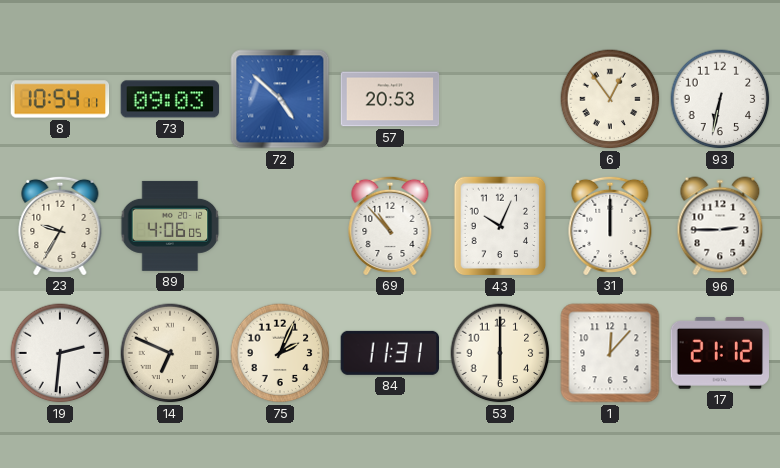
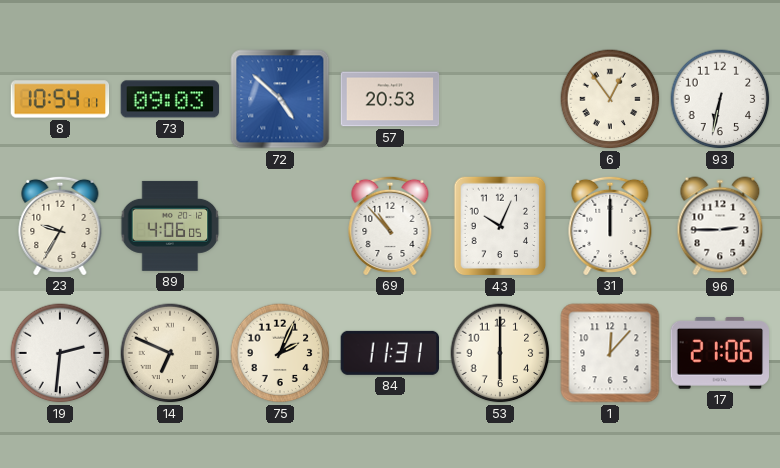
17: 21:12 -> 21:06
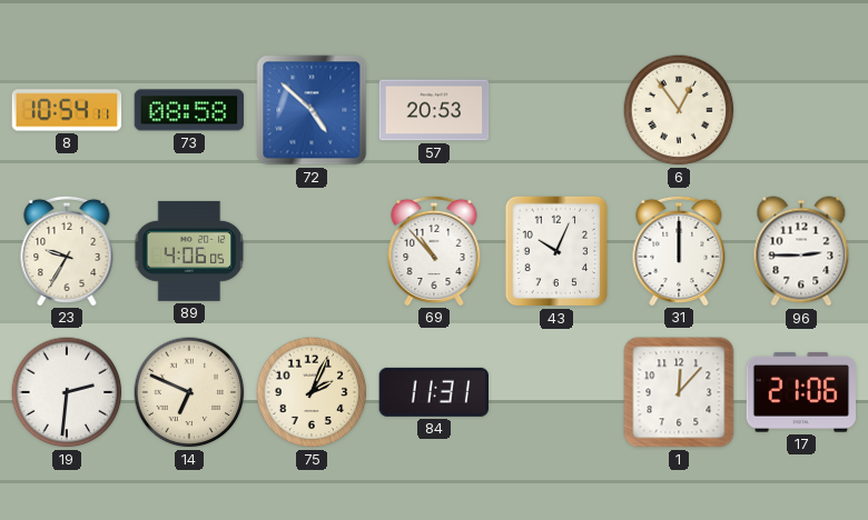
73: 09:03 -> 08:58
93: 6:32 -> none
53: 6:00 -> none
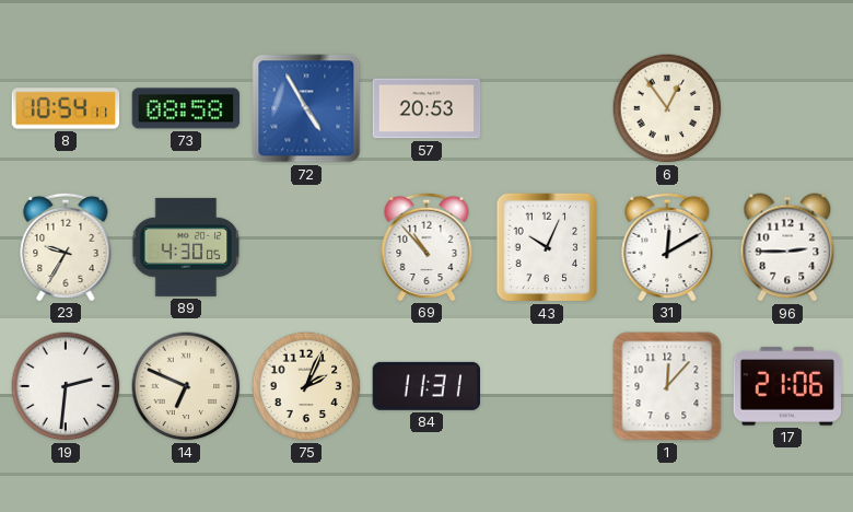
72: 4:52 -> 4:55
89: 4:06 -> 4:30
31: 12:00 -> 12:10
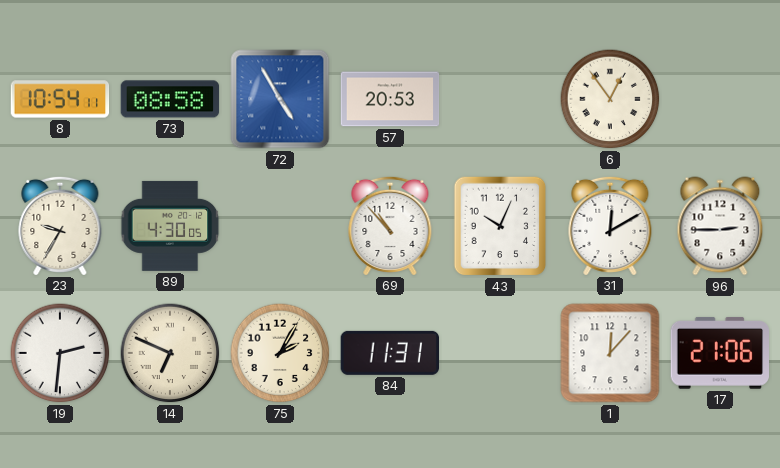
75: 2:04 -> 2:05
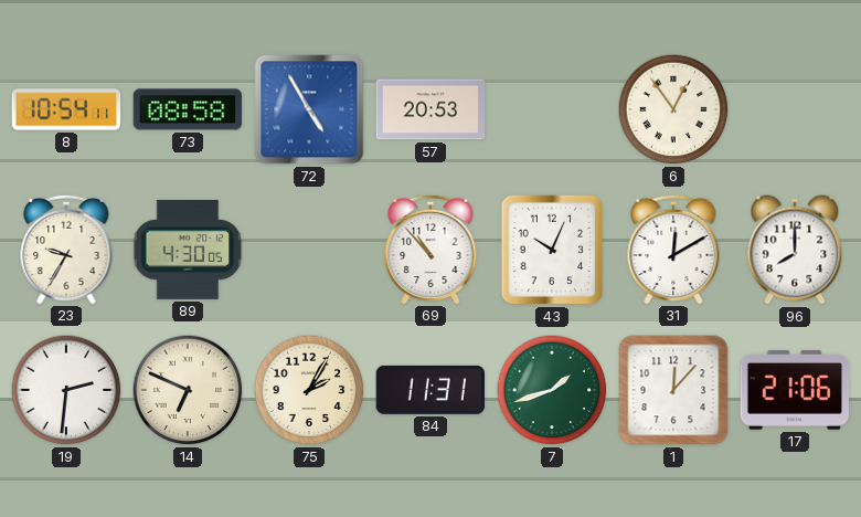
96: 2:45 -> 8:00
7: none -> 1:42
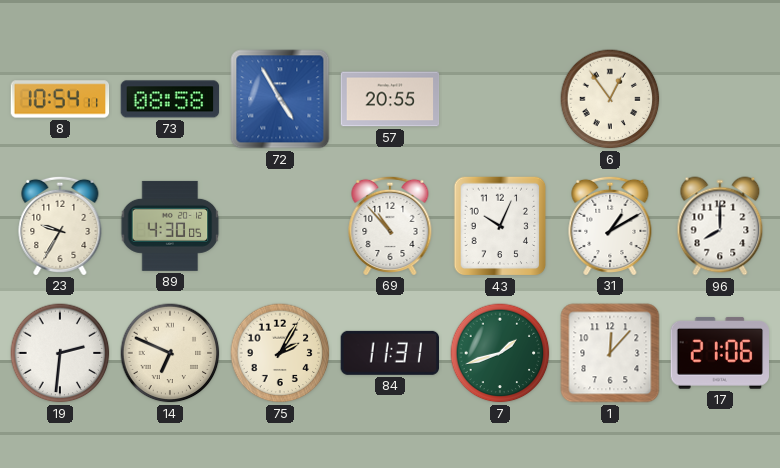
57: 20:53 -> 20:55
31: 12:10 -> 1:10
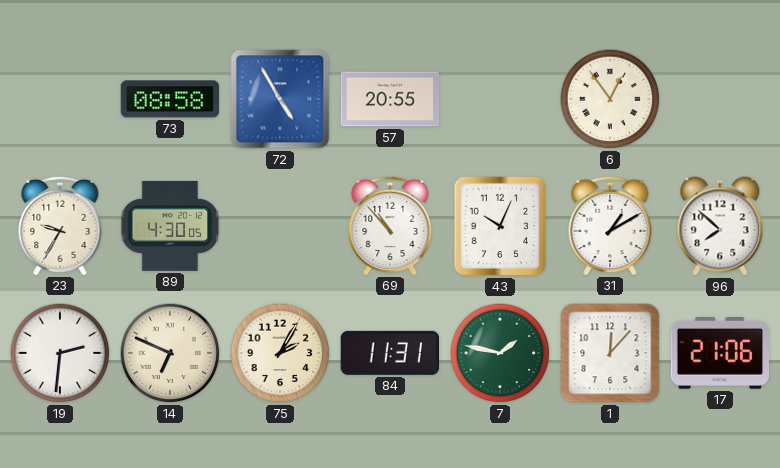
8: 10:54 -> none
96: 8:00 -> 7:52
7: 1:42 -> 1:47
